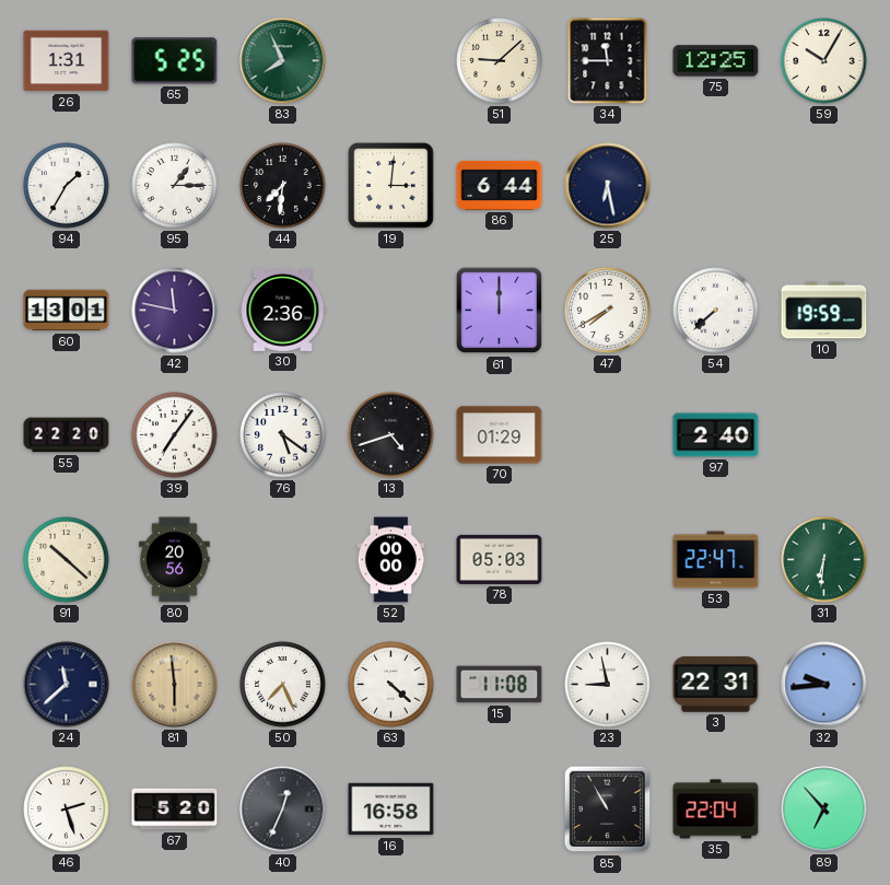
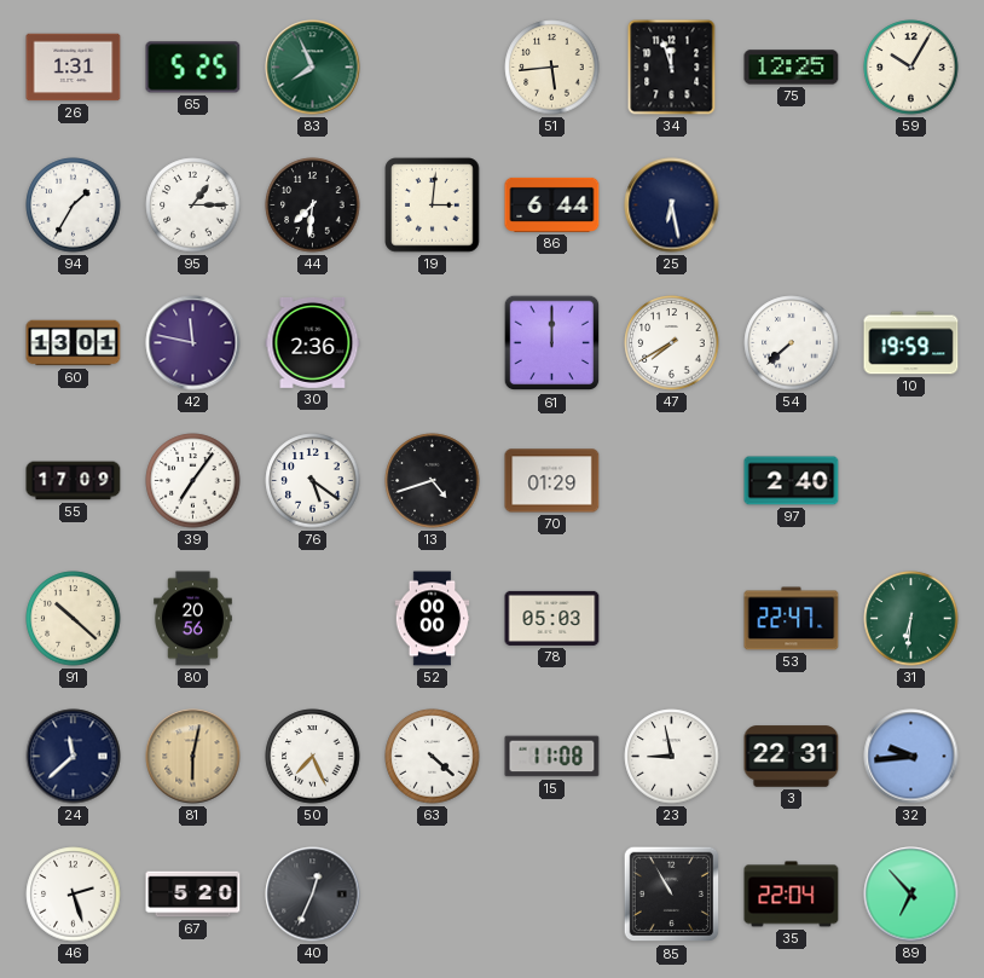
51: 9:08 -> 5:44
34: 11:45 -> 11:57
55: 22:20 -> 17:09
81: 5:59 -> 6:02
16: 16:58 -> none
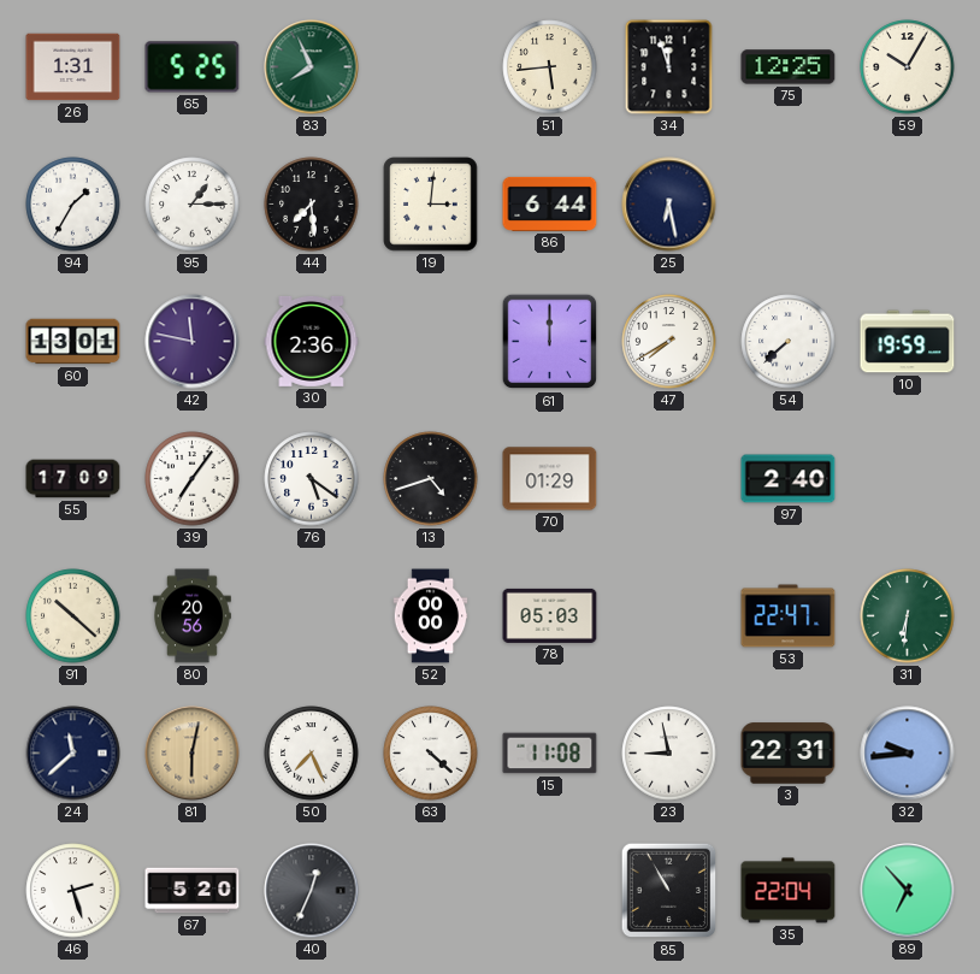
44: 7:31 -> 7:29
